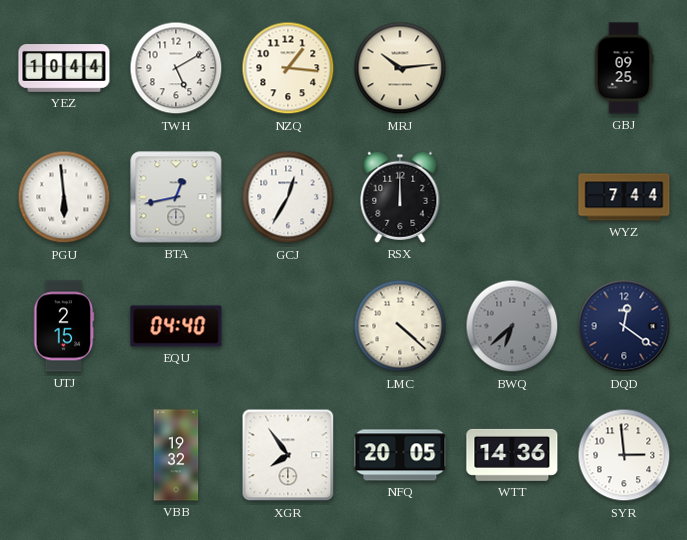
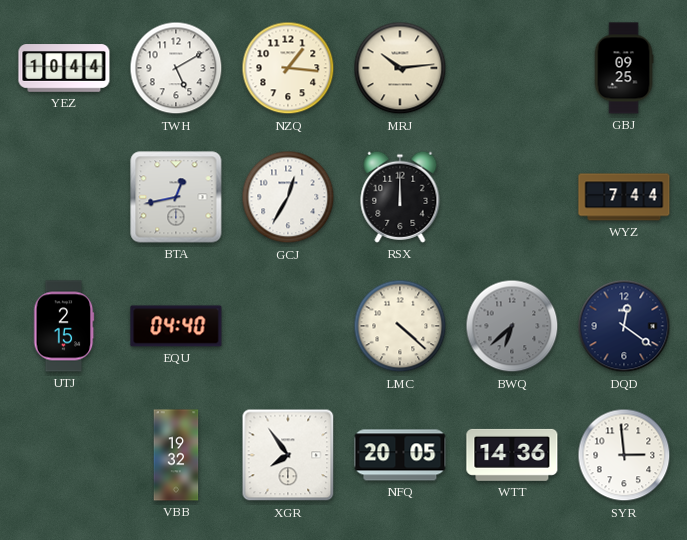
PGU: 5:59 -> none
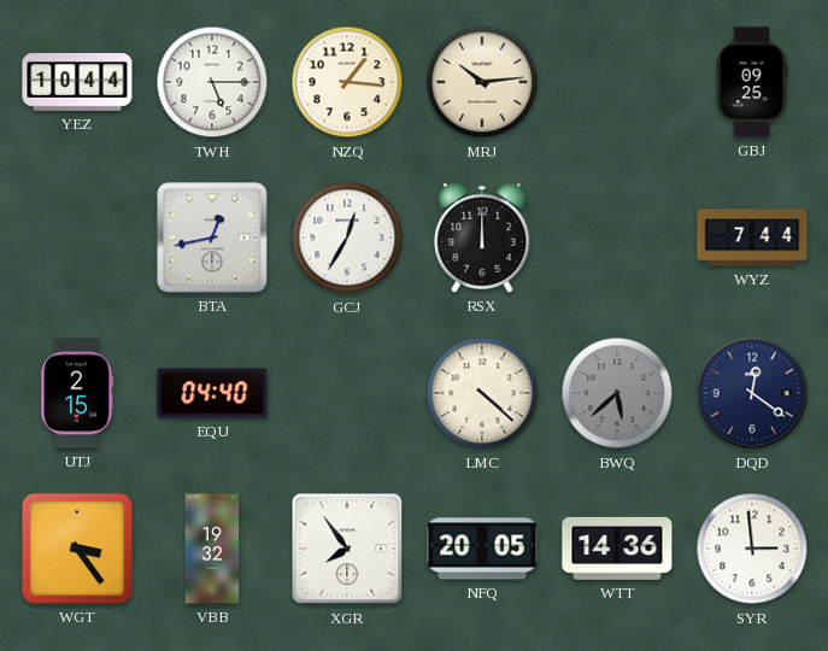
TWH: 5:10 -> 5:15
BWQ: 6:38 -> 5:38
WGT: none -> 3:24
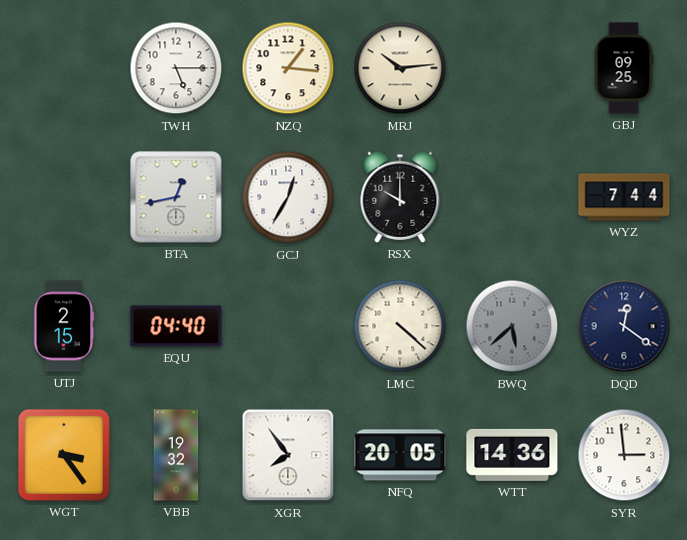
YEZ: 10:44 -> none
RSX: 12:00 -> 10:00
